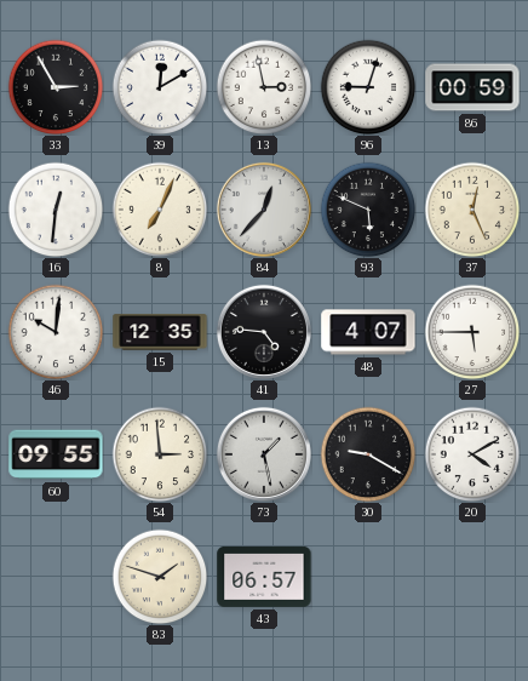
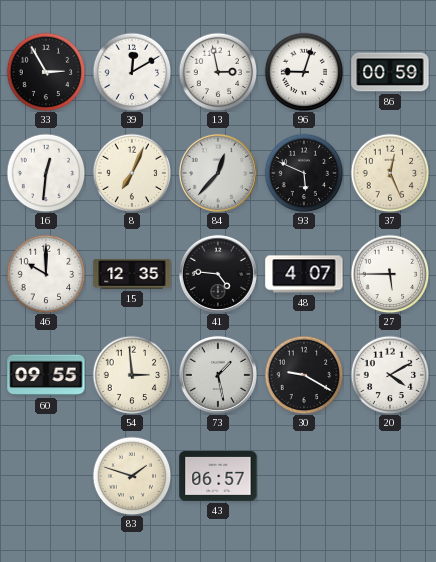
46: 10:01 -> 10:00
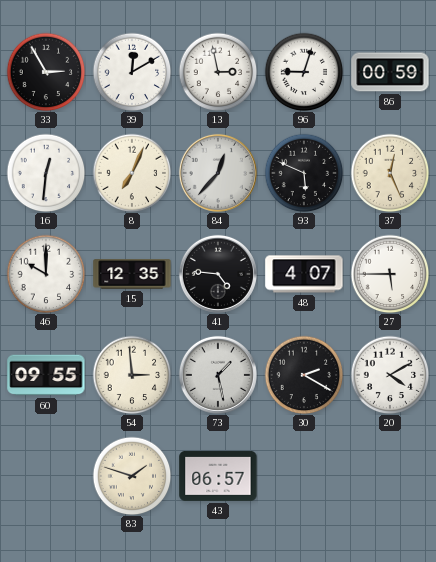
30: 9:20 -> 2:20
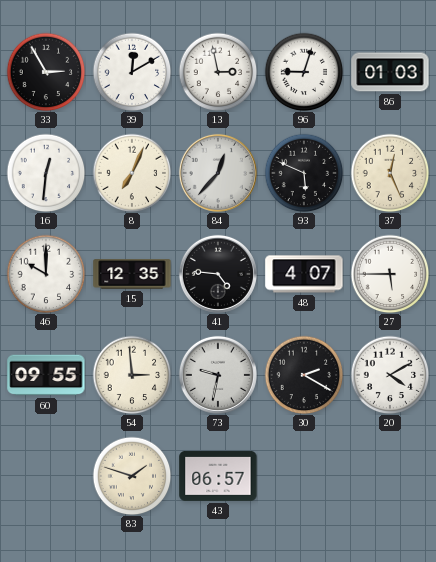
86: 00:59 -> 01:03
73: 1:28 -> 9:32
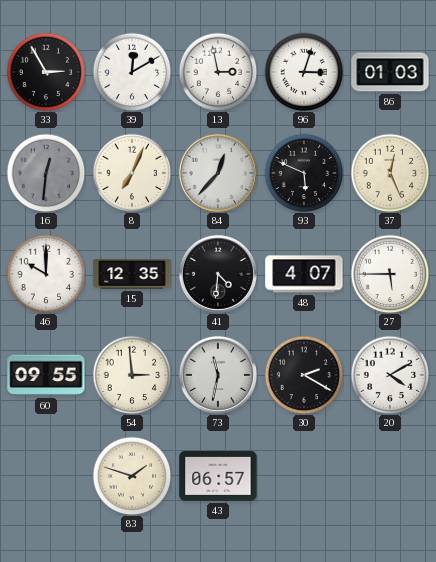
96: 9:03 -> 3:03
16 dial: white -> grey
41: 4:46 -> 4:31
73: 9:32 -> 11:32
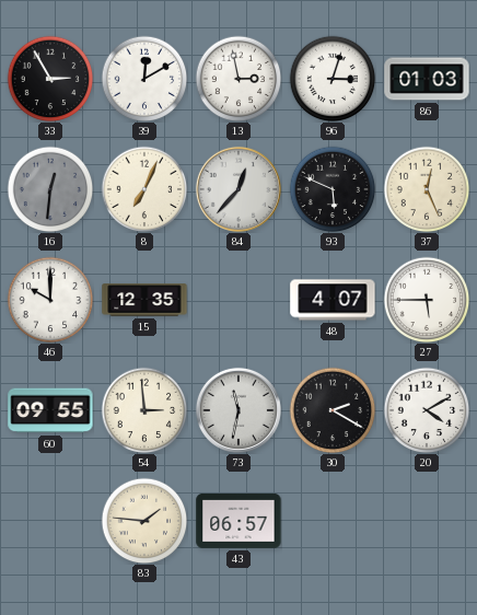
41: 4:31 -> none
83: 1:48 -> 1:46
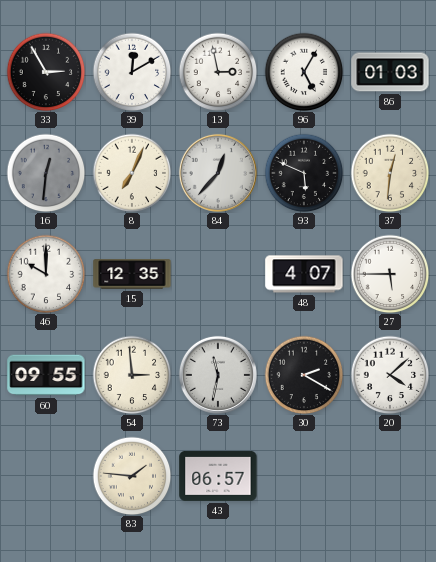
96: 3:03 -> 5:05
37: 12:26 -> 12:31
20: 4:10 -> 4:08
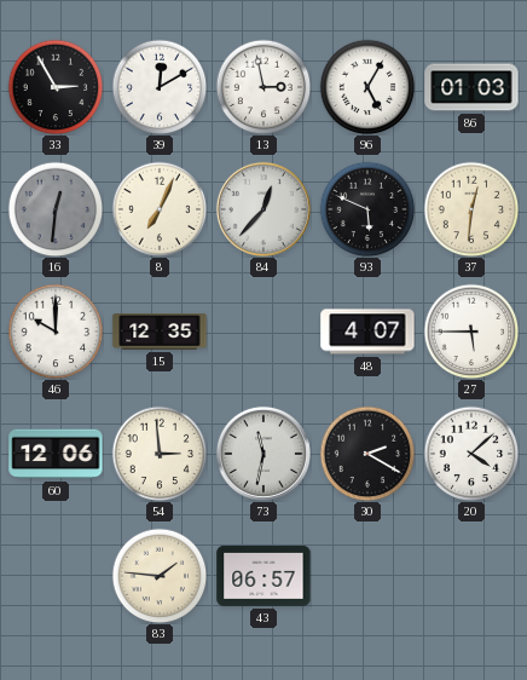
60: 09:55 -> 12:06
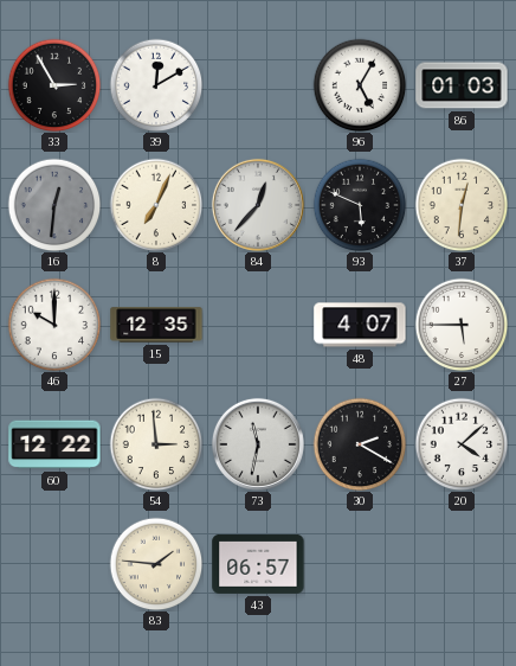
13: 2:58 -> none
60: 12:06 -> 12:22
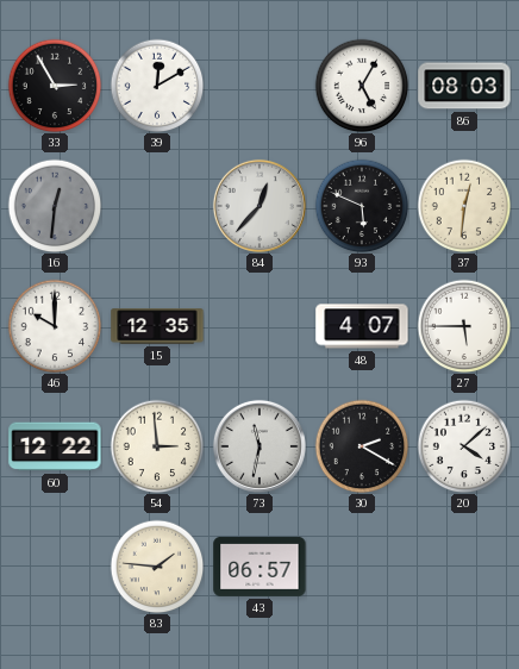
86: 01:03 -> 08:03
8: 7:04 -> none
